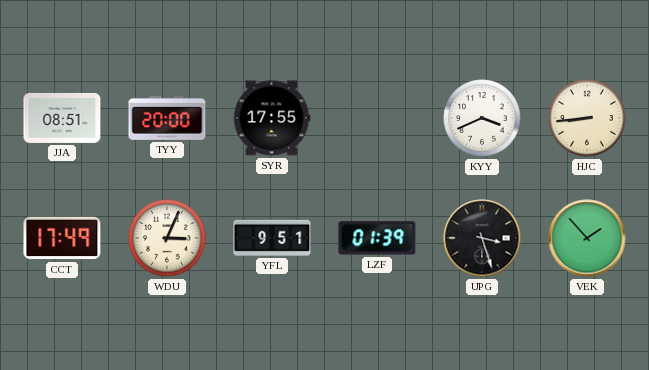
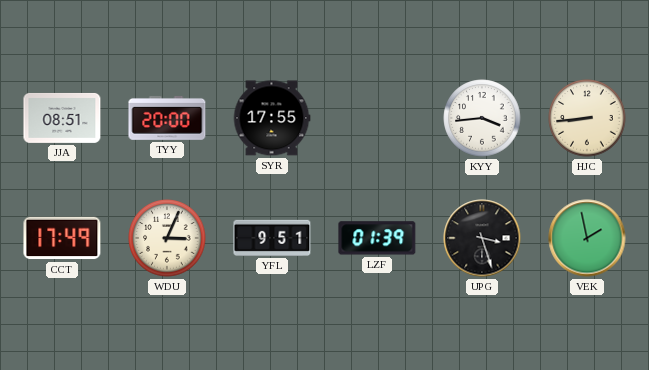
KYY: 3:41 -> 3:44
VEK: 1:53 -> 1:58
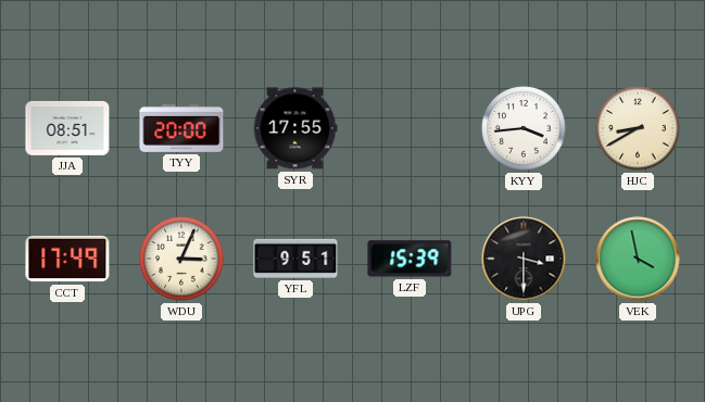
HJC: 8:44 -> 8:40
LZF: 01:39 -> 15:39
UPG: 3:27 -> 3:30
VEK: 1:58 -> 3:58
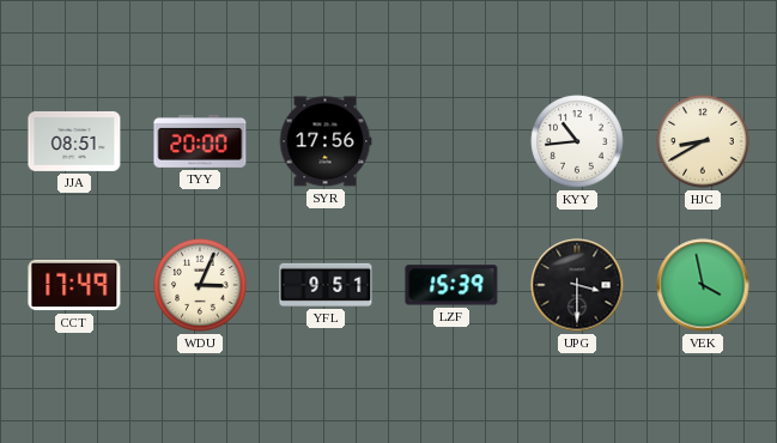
SYR: 17:55 -> 17:56
KYY: 3:44 -> 10:44
